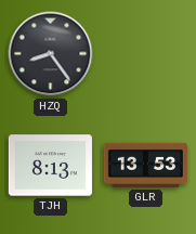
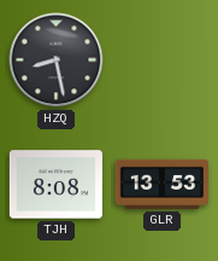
HZQ: 8:24 -> 8:28
TJH: 8:13 -> 8:08
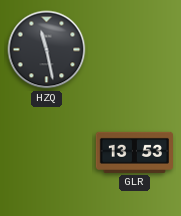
HZQ: 8:28 -> 11:28
TJH: 8:08 -> none
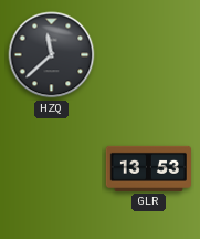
HZQ: 11:28 -> 11:38
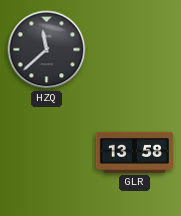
GLR: 13:53 -> 13:58
